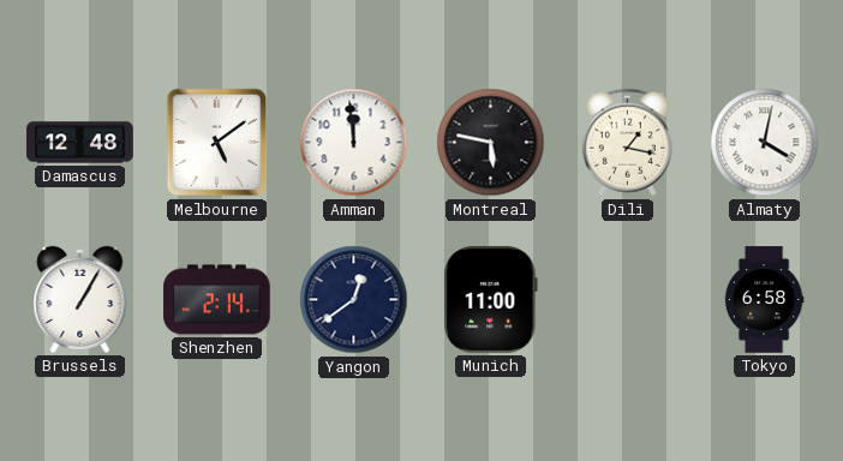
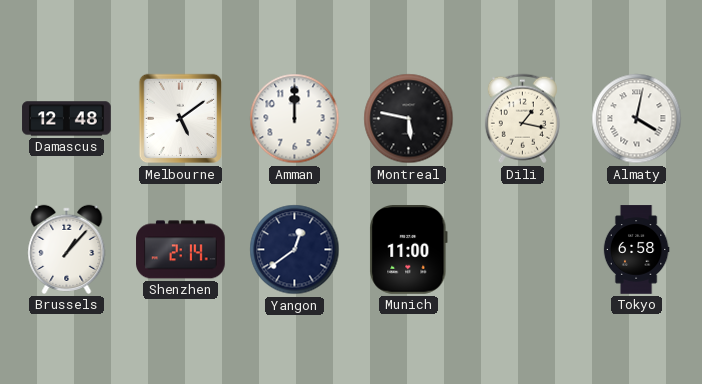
Amman: 11:59 -> 12:00
Brussels: 1:05 -> 1:07
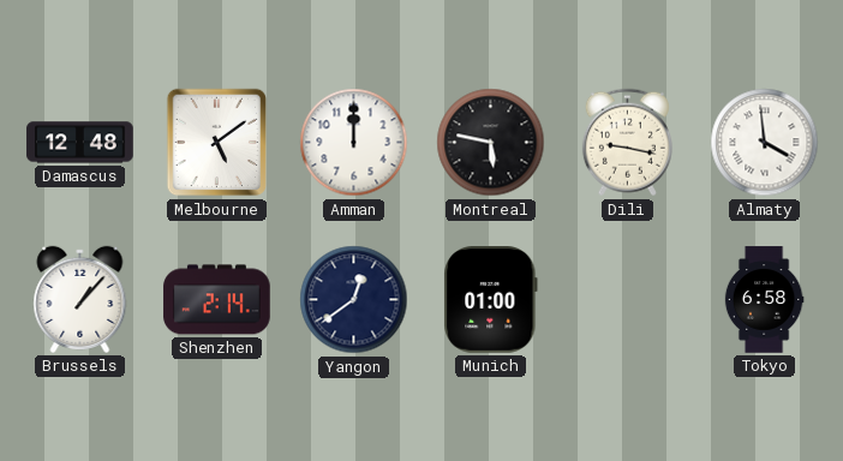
Dili: 1:17 -> 9:17
Almaty: 4:02 -> 3:59
Munich: 11:00 -> 01:00
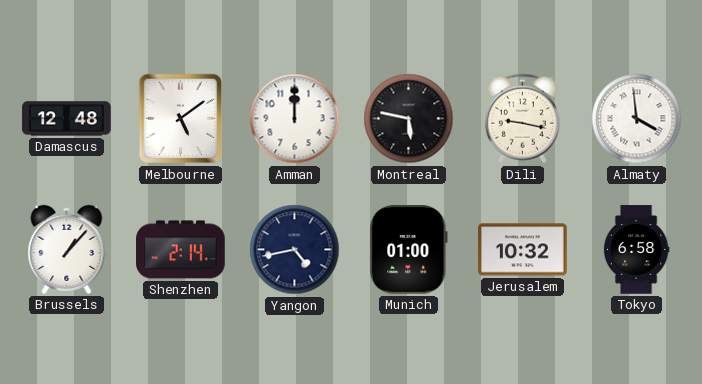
Yangon: 12:39 -> 4:43
Jerusalem: none -> 10:32
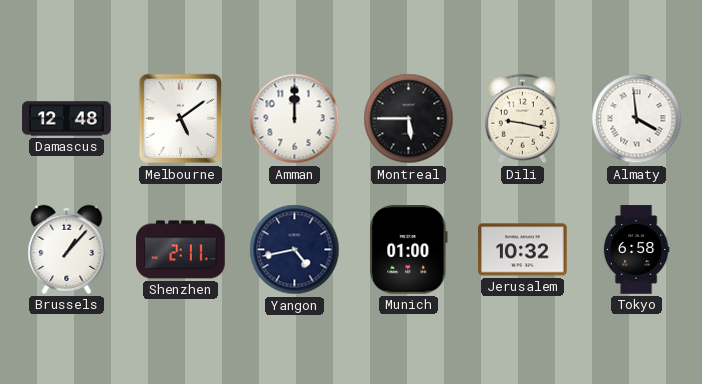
Montreal: 5:47 -> 5:45
Shenzhen: 2:14 -> 2:11
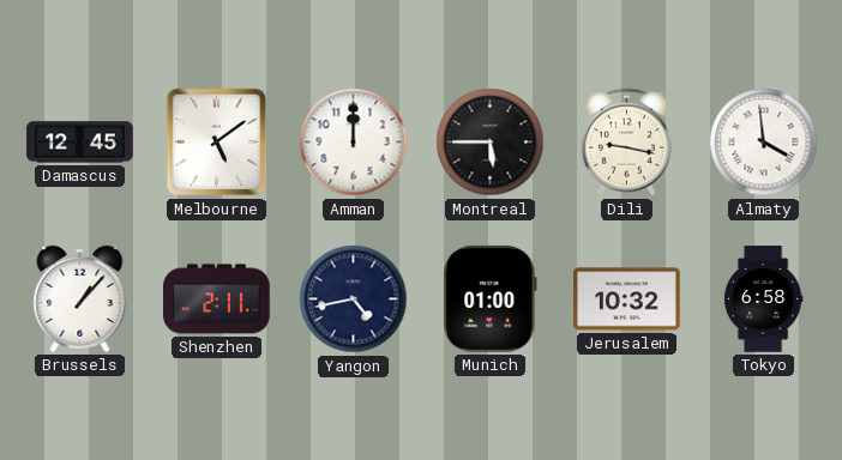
Damascus: 12:48 -> 12:45
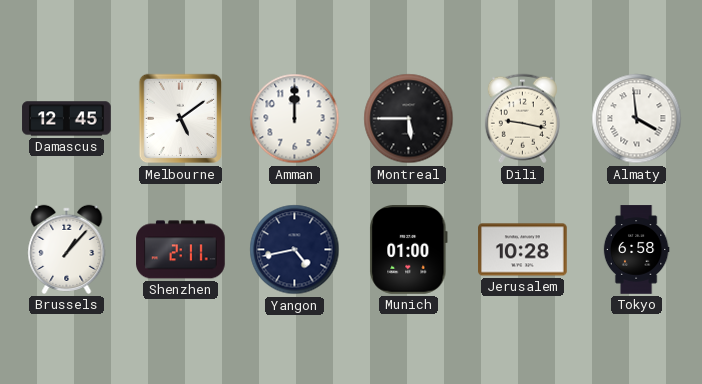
Jerusalem: 10:32 -> 10:28
